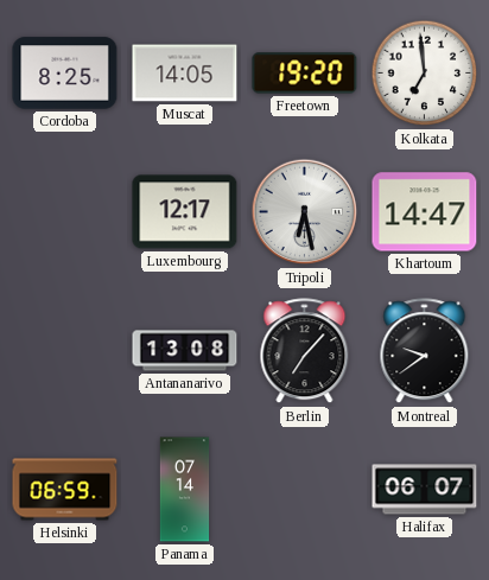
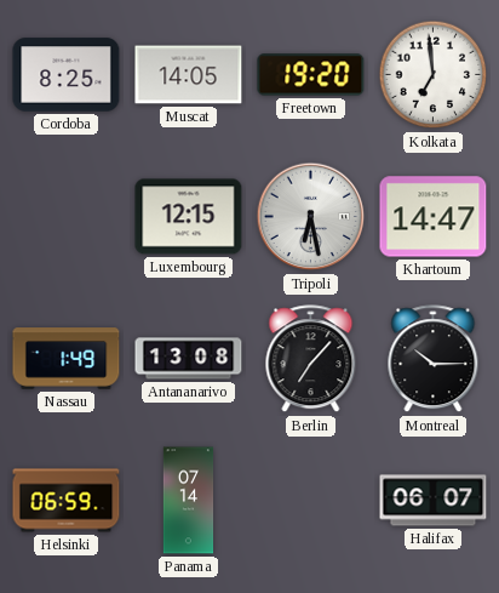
Luxembourg: 12:17 -> 12:15
Nassau: none -> 1:49
Montreal: 9:39 -> 10:15
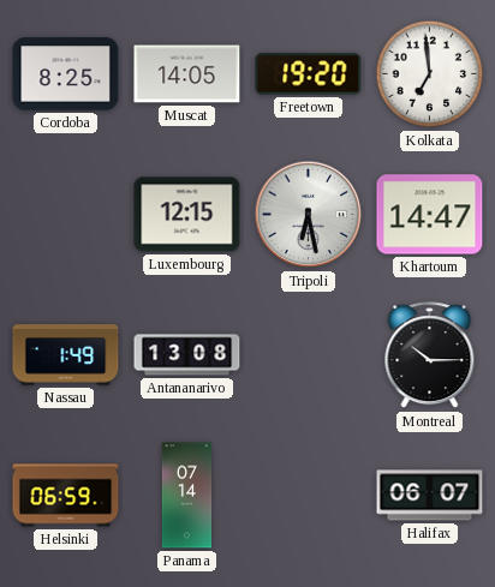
Berlin: 7:07 -> none
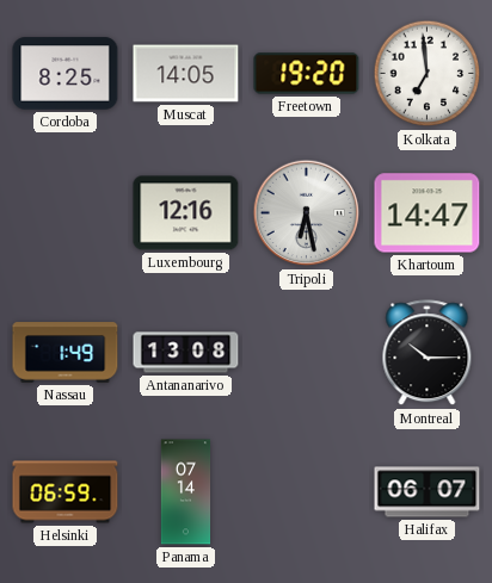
Luxembourg: 12:15 -> 12:16
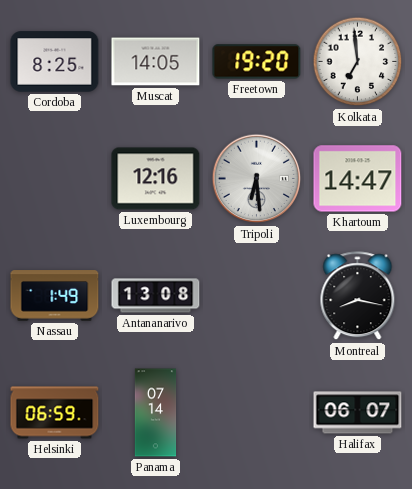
Tripoli: 6:28 -> 6:29
Montreal: 10:15 -> 8:17
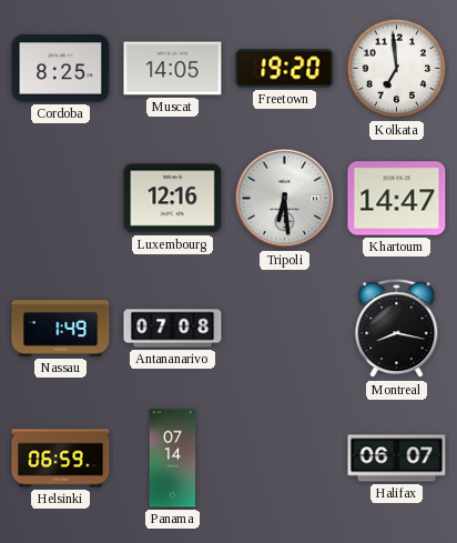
Antananarivo: 13:08 -> 07:08
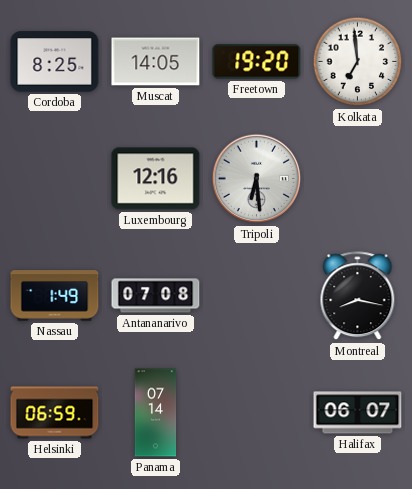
Khartoum: 14:47 -> none
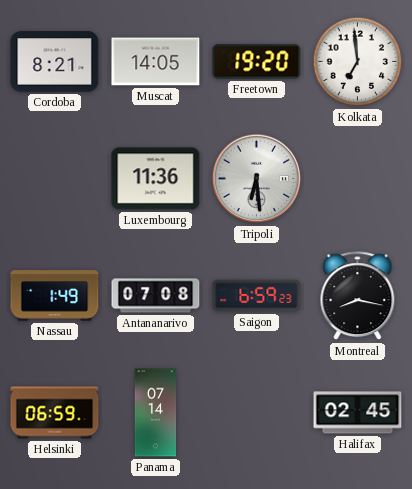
Cordoba: 8:25 -> 8:21
Luxembourg: 12:16 -> 11:36
Saigon: none -> 6:59
Halifax: 06:07 -> 02:45
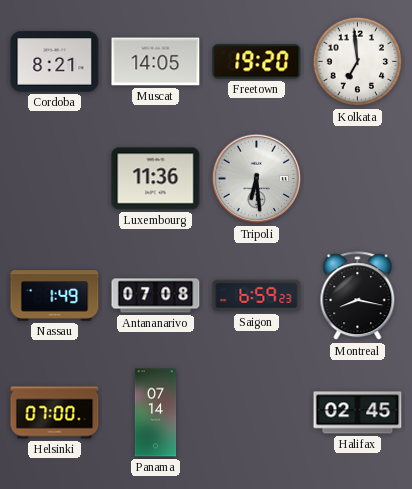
Helsinki: 06:59 -> 07:00
